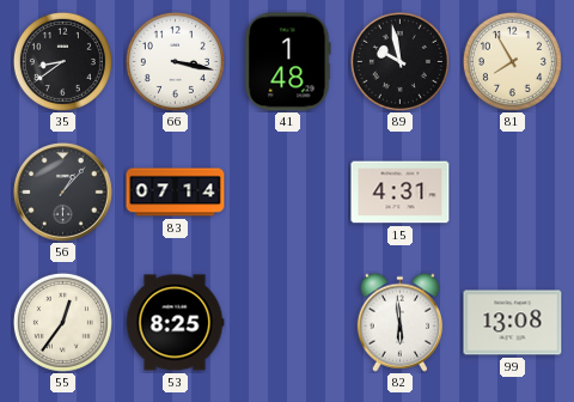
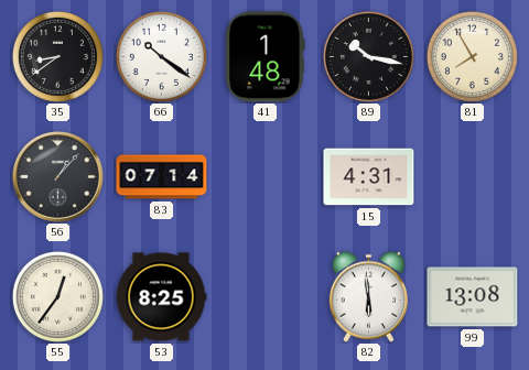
66: 3:17 -> 10:21
89: 9:58 -> 10:17
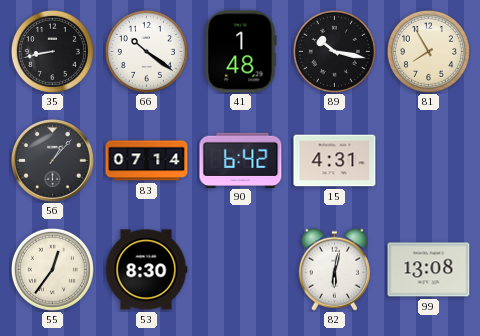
35: 8:39 -> 8:43
90: none -> 6:42
53: 8:25 -> 8:30
82: 5:59 -> 6:02
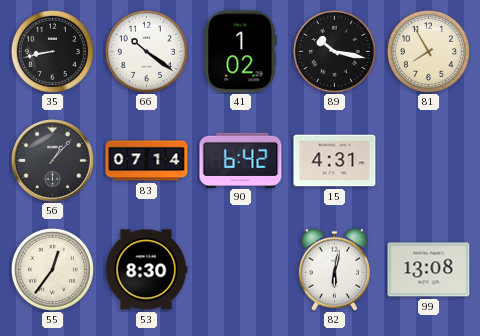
41: 1:48 -> 1:02
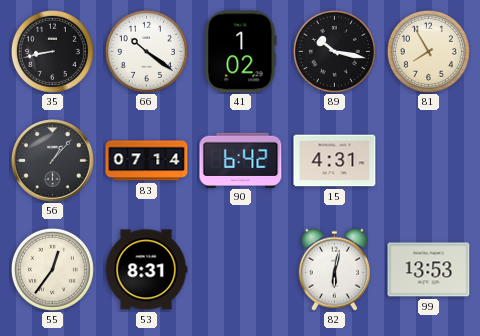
53: 8:30 -> 8:31
99: 13:08 -> 13:53
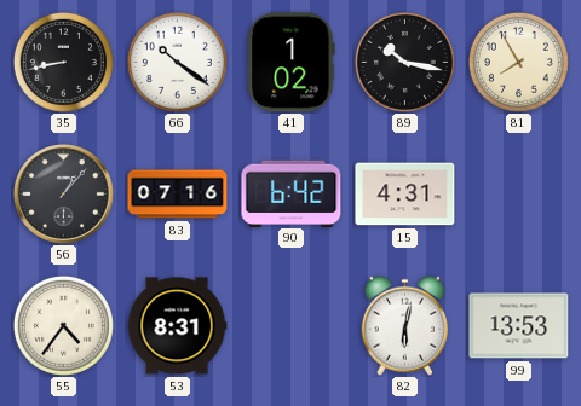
83: 07:14 -> 07:16
55: 12:36 -> 4:36
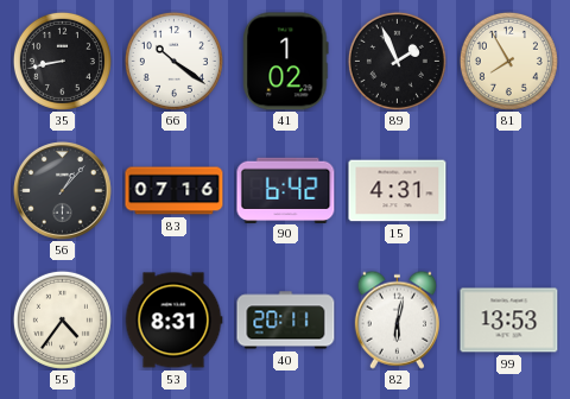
89: 10:17 -> 1:56
40: none -> 20:11
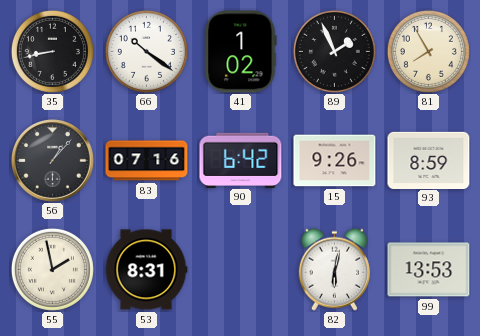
15: 4:31 -> 9:26
93: none -> 8:59
55: 4:36 -> 1:58
40: 20:11 -> none
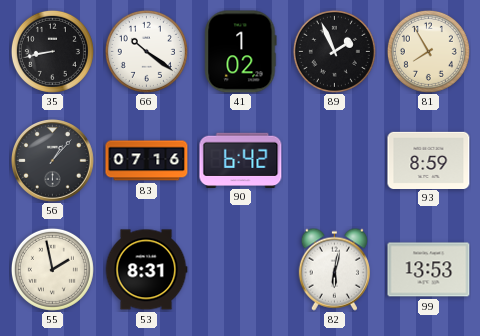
15: 9:26 -> none
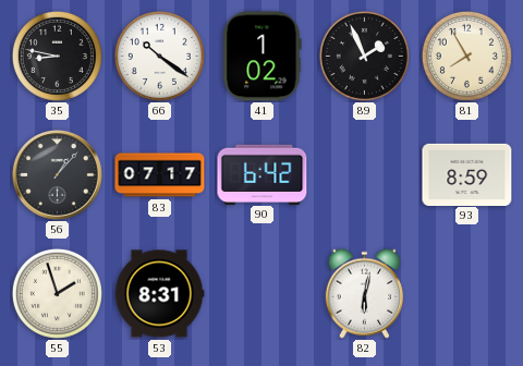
35: 8:43 -> 8:47
83: 07:16 -> 07:17
55: 1:58 -> 1:57
99: 13:53 -> none
